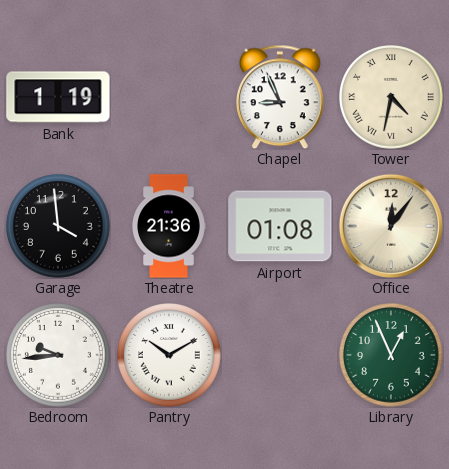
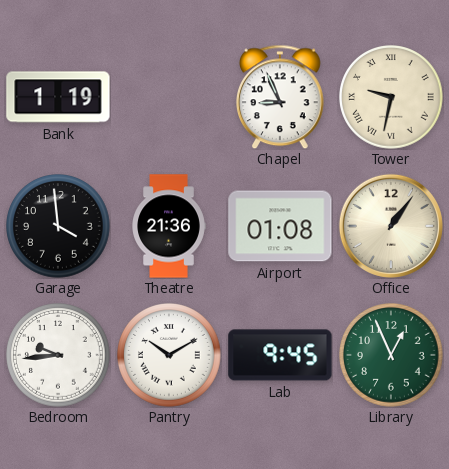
Tower: 4:32 -> 9:32
Office: 12:06 -> 1:06
Lab: none -> 9:45
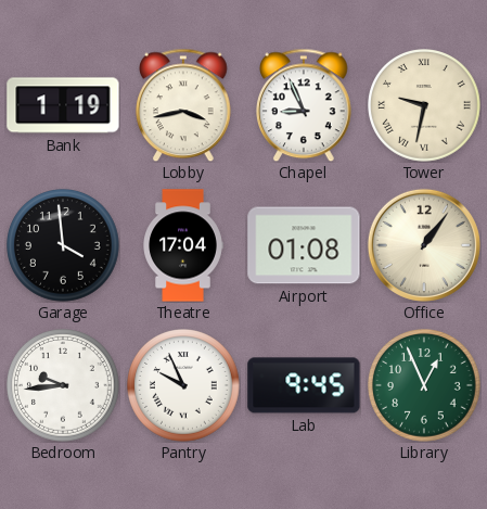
Lobby: none -> 3:43
Theatre: 21:36 -> 17:04
Pantry: 10:10 -> 9:56
